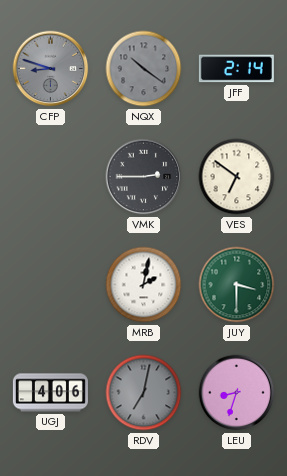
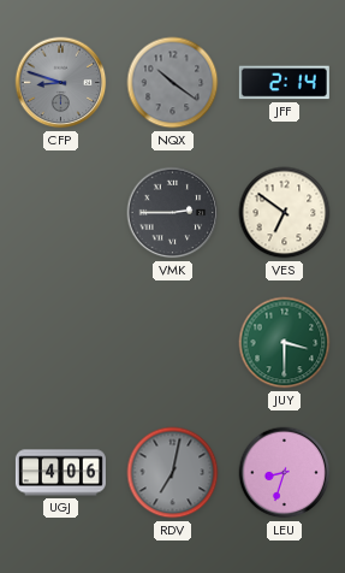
MRB: 2:02 -> none
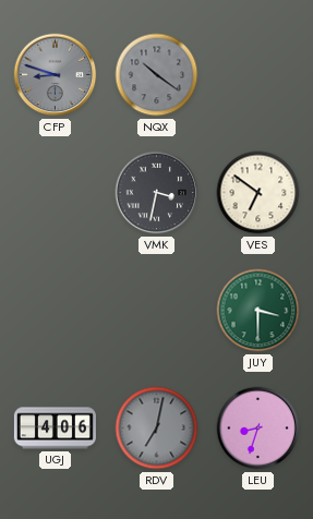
JFF: 2:14 -> none
VMK: 2:45 -> 3:32
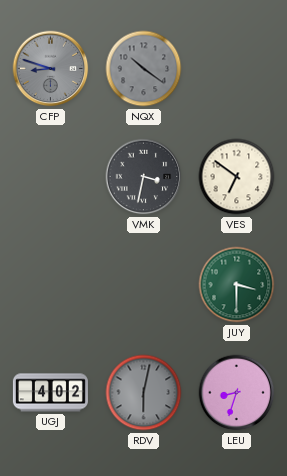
UGJ: 4:06 -> 4:02
RDV: 7:02 -> 6:02
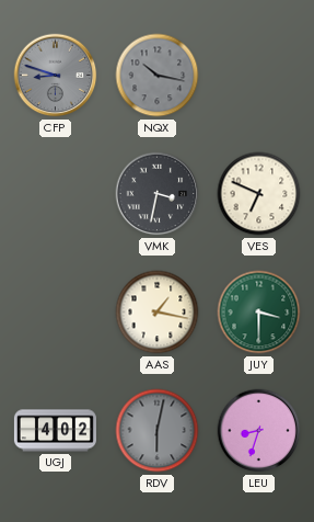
NQX: 10:21 -> 10:17
VES: 6:51 -> 6:49
AAS: none -> 1:17
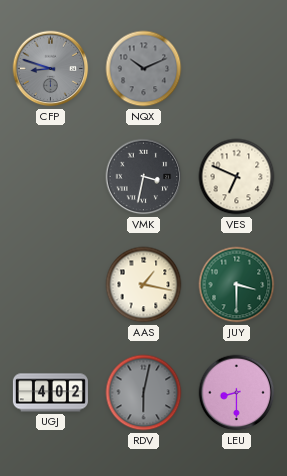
NQX: 10:17 -> 10:11
LEU: 8:33 -> 8:30
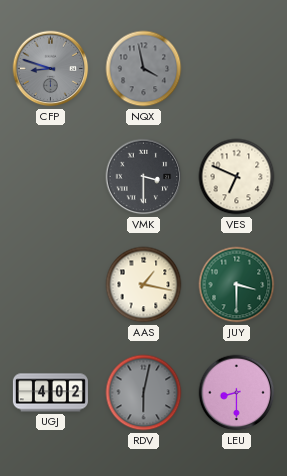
NQX: 10:11 -> 3:58
VMK: 3:32 -> 3:30
